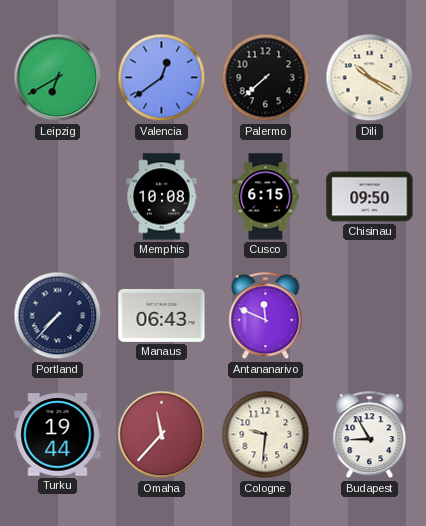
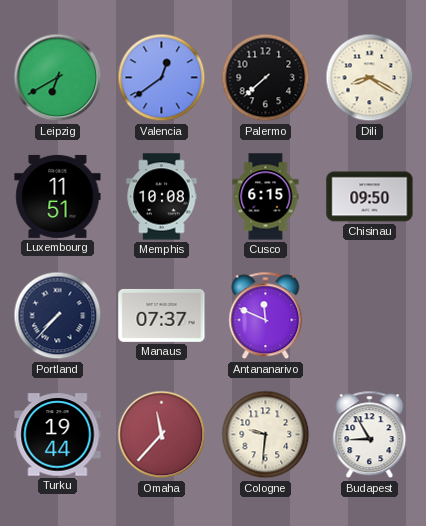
Dili: 10:20 -> 8:20
Luxembourg: none -> 11:51
Manaus: 06:43 -> 07:37
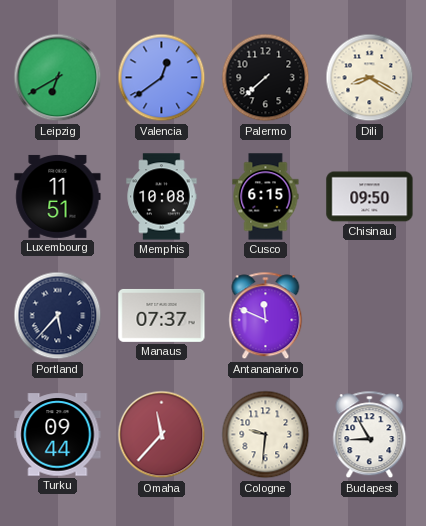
Portland: 7:37 -> 5:37
Turku: 19:44 -> 09:44
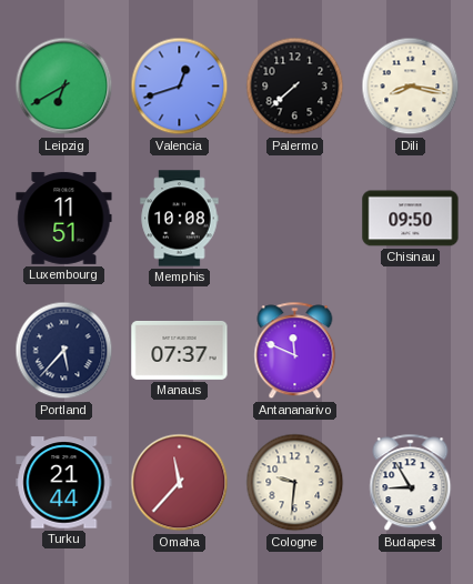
Valencia: 12:39 -> 12:42
Dili: 8:20 -> 8:17
Cusco: 6:15 -> none
Turku: 09:44 -> 21:44
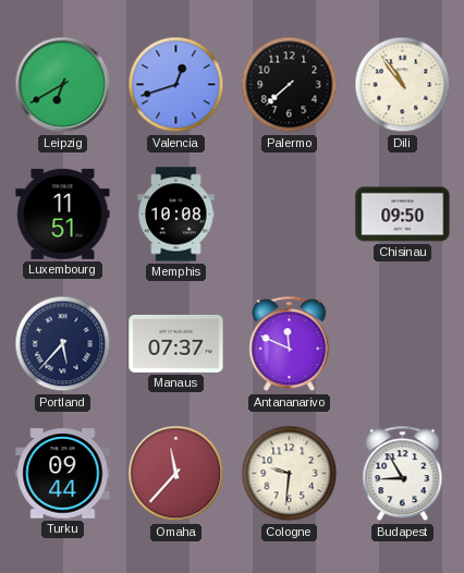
Dili: 8:17 -> 10:54
Turku: 21:44 -> 09:44
